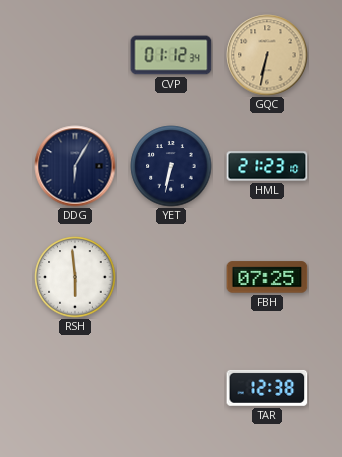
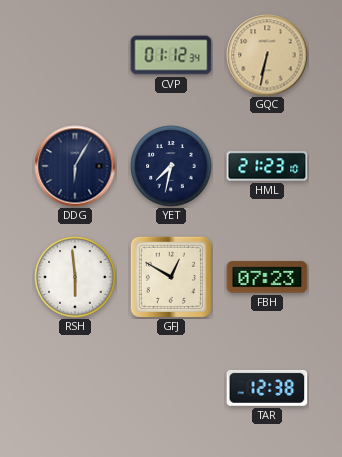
YET: 6:32 -> 7:32
GFJ: none -> 12:50
FBH: 07:25 -> 07:23
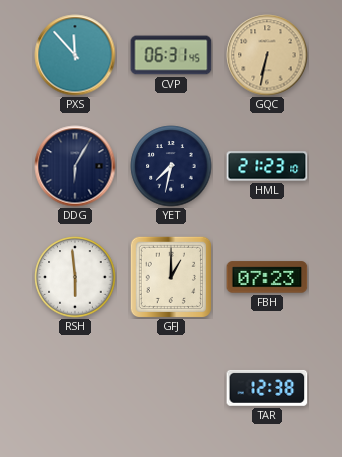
PXS: none -> 11:53
CVP: 01:12 -> 06:31
GFJ: 12:50 -> 1:00
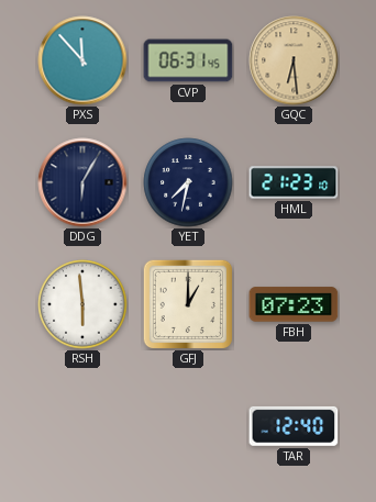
GQC: 6:32 -> 6:29
TAR: 12:38 -> 12:40
